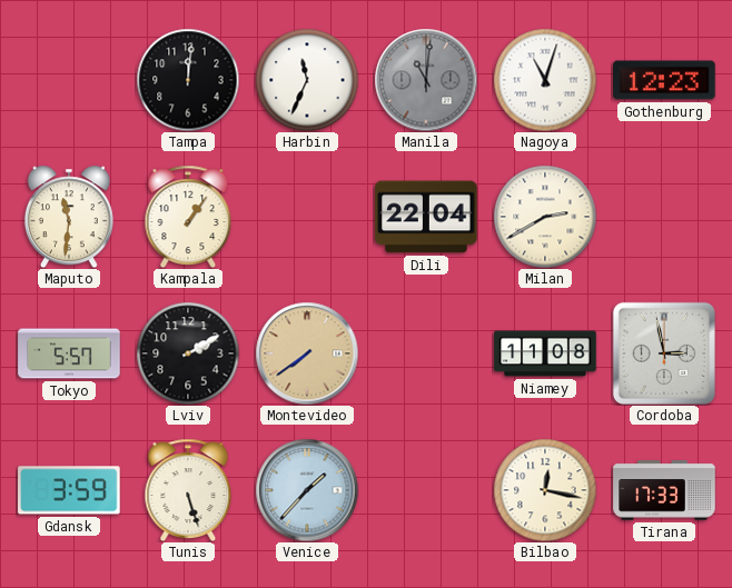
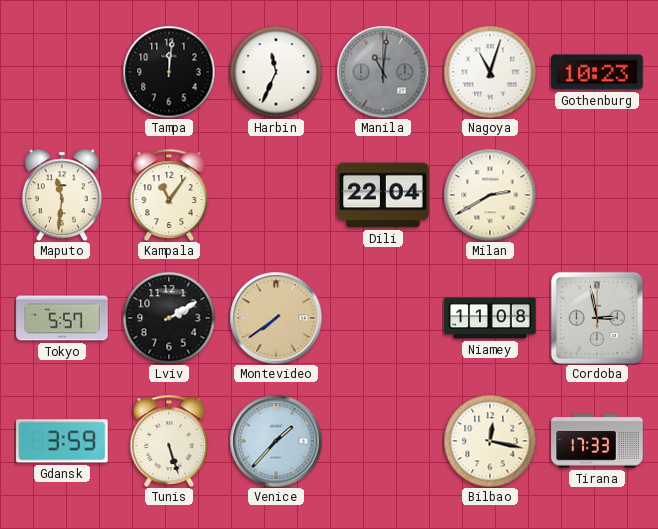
Gothenburg: 12:23 -> 10:23
Kampala: 1:06 -> 11:06
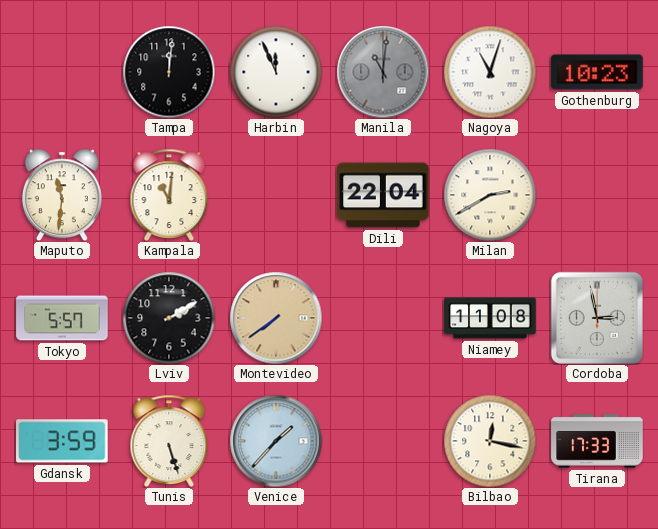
Harbin: 11:34 -> 11:56
Kampala: 11:06 -> 11:01
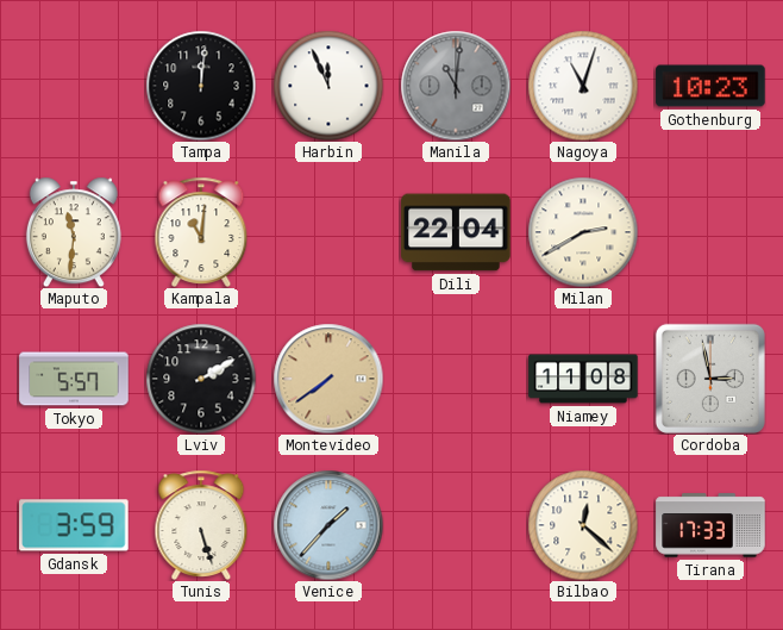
Bilbao: 12:17 -> 12:22
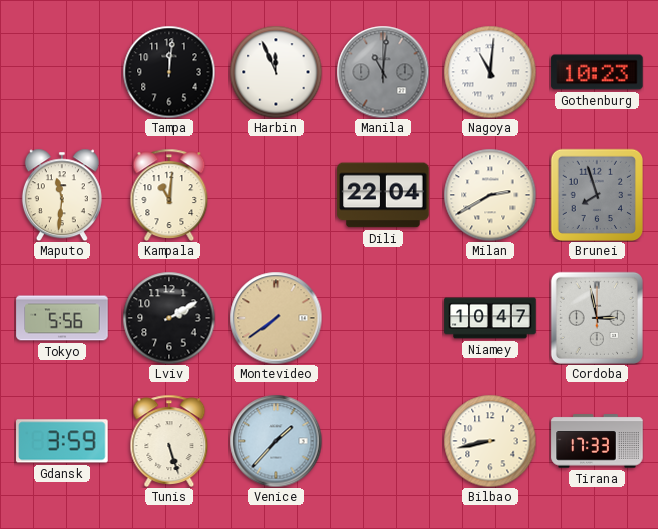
Nagoya: 11:03 -> 11:01
Brunei: none -> 7:57
Tokyo: 5:57 -> 5:56
Niamey: 11:08 -> 10:47
Bilbao: 12:22 -> 8:43
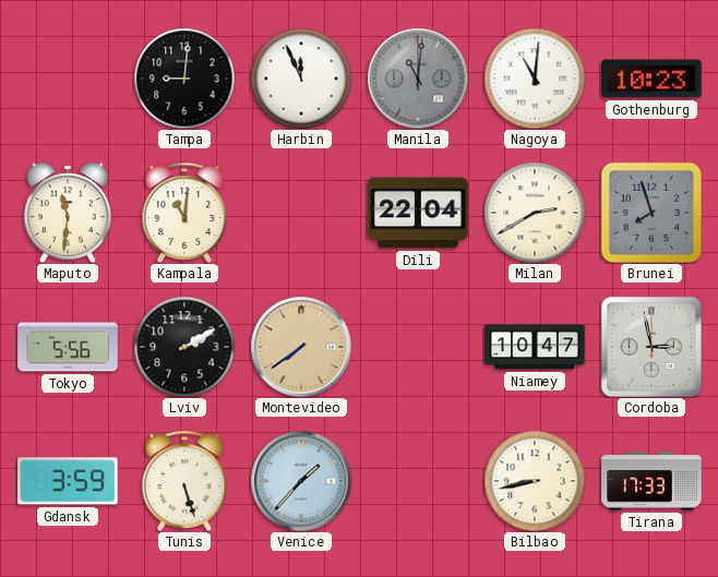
Tampa: 12:01 -> 9:01
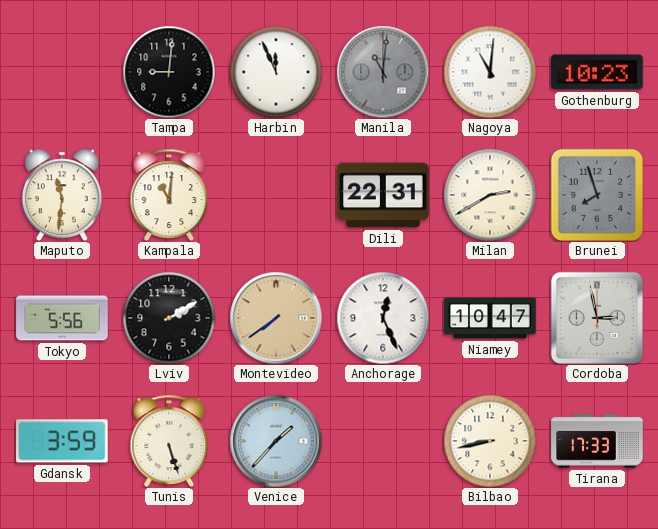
Dili: 22:04 -> 22:31
Anchorage: none -> 12:26
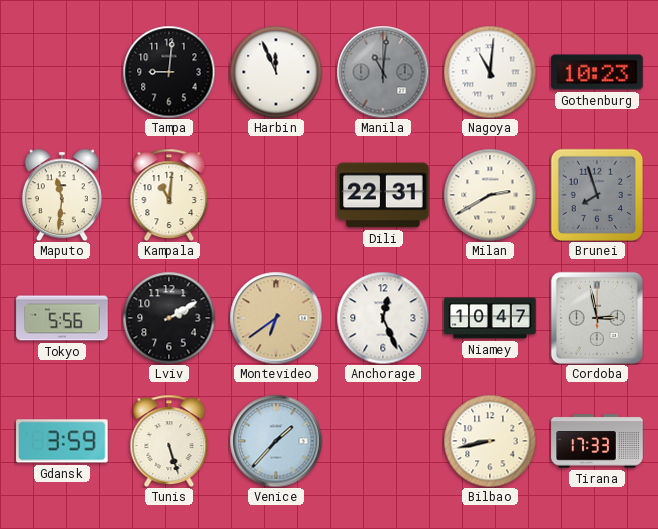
Montevideo: 7:39 -> 6:39
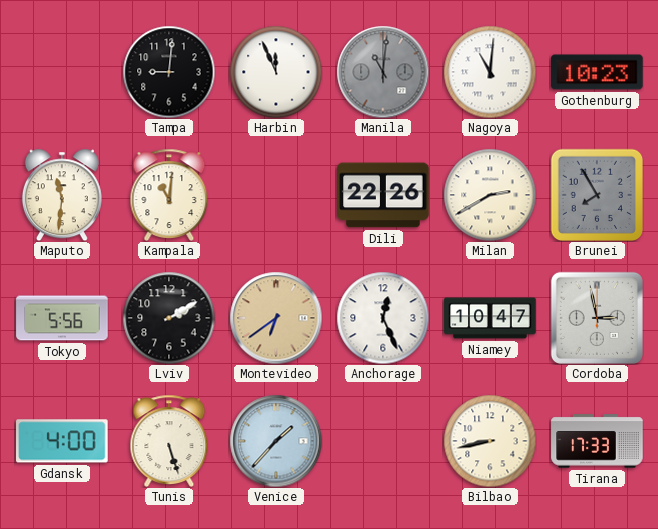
Dili: 22:31 -> 22:26
Brunei: 7:57 -> 7:55
Gdansk: 3:59 -> 4:00
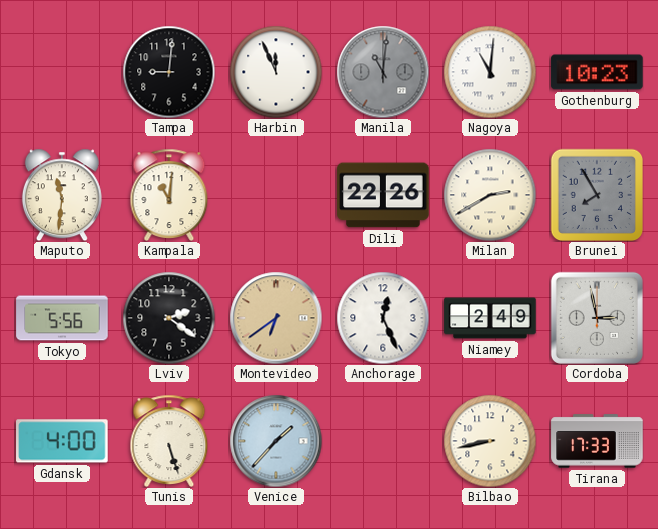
Lviv: 2:10 -> 2:21
Niamey: 10:47 -> 2:49
